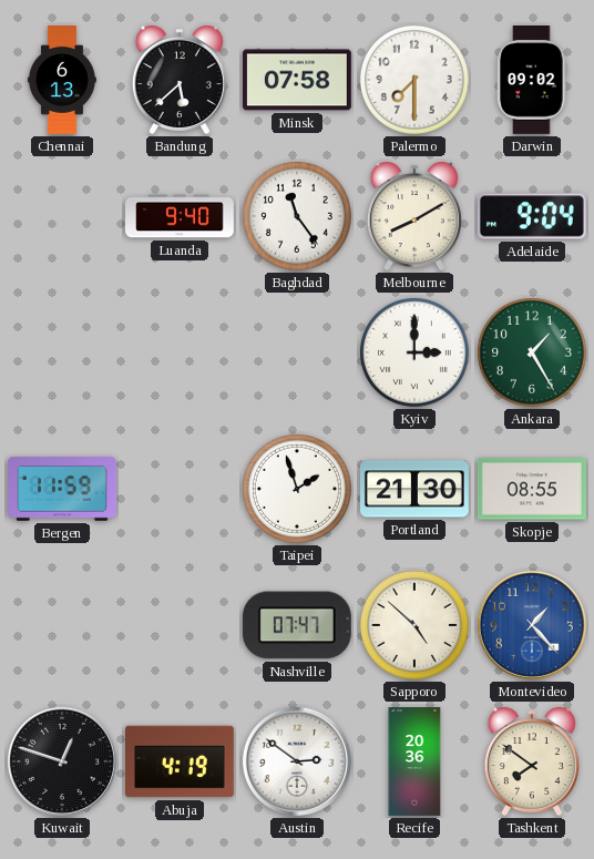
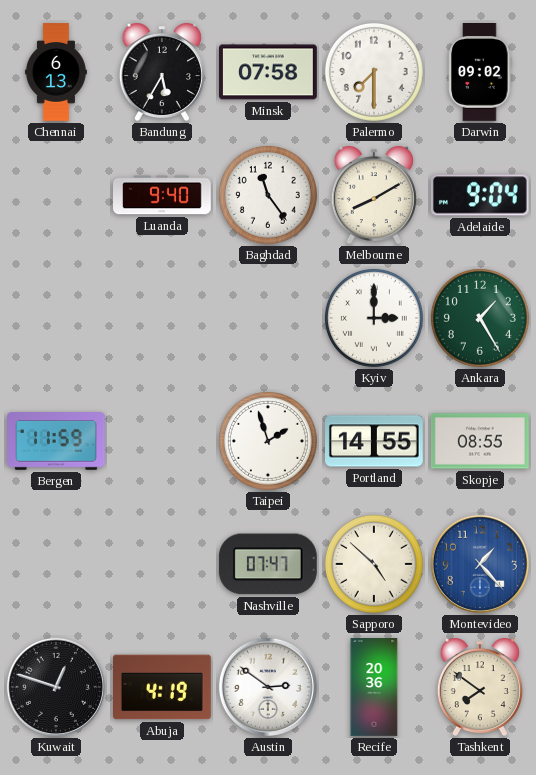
Bandung: 5:38 -> 5:35
Portland: 21:30 -> 14:55
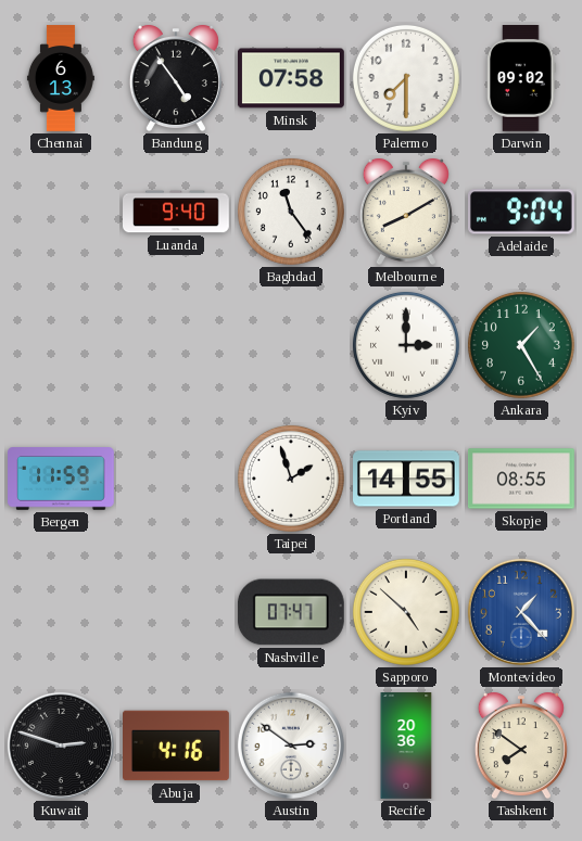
Bandung: 5:35 -> 4:54
Kuwait: 12:48 -> 2:48
Abuja: 4:19 -> 4:16
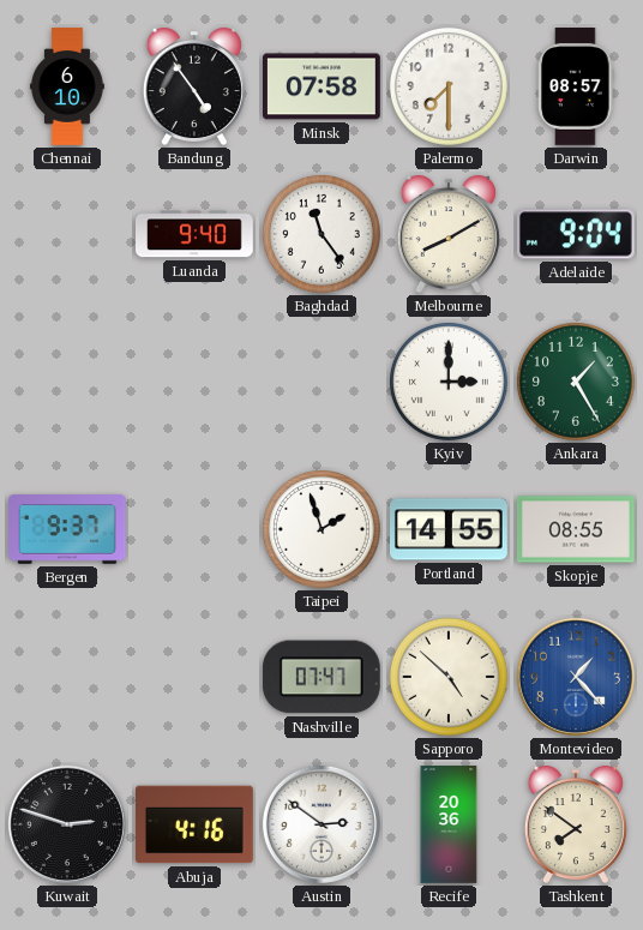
Chennai: 6:13 -> 6:10
Darwin: 09:02 -> 08:57
Bergen: 11:59 -> 9:37
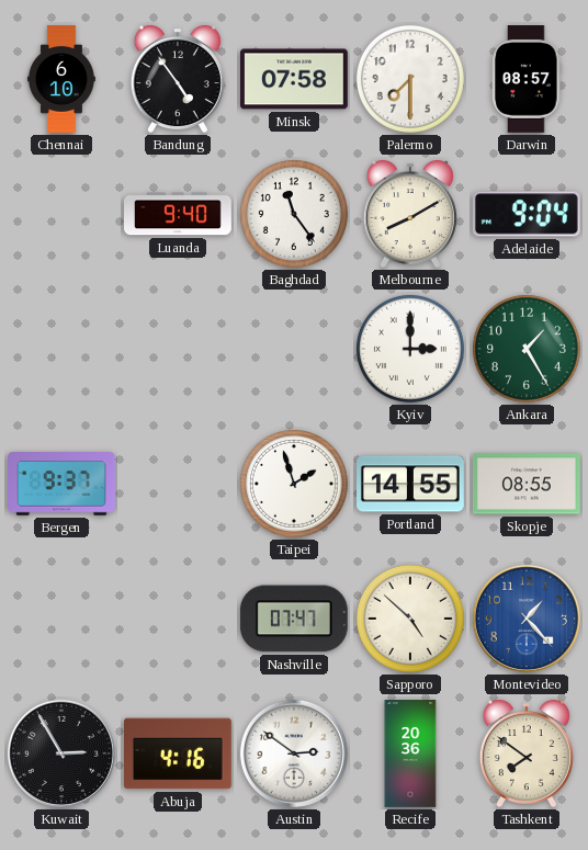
Kuwait: 2:48 -> 2:55
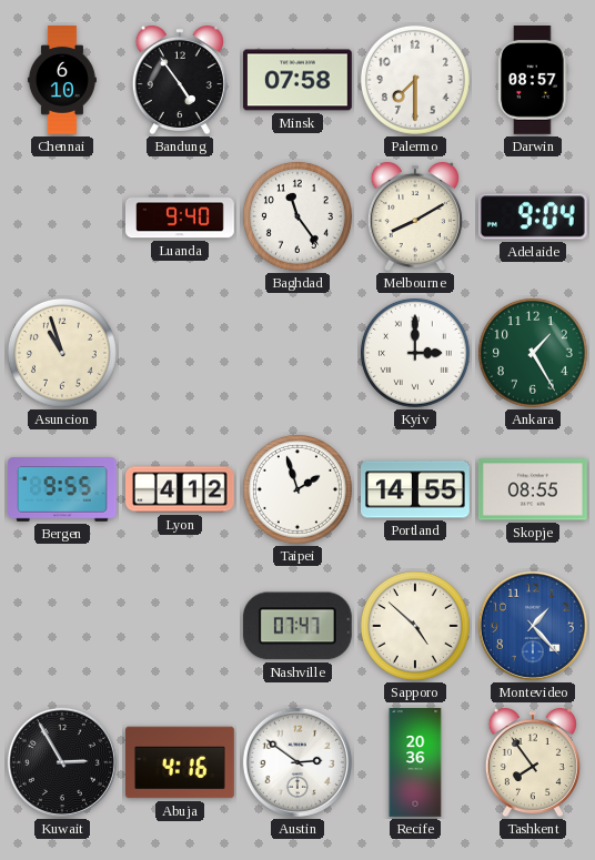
Asuncion: none -> 10:57
Bergen: 9:37 -> 9:55
Lyon: none -> 4:12
Tashkent: 7:51 -> 7:54
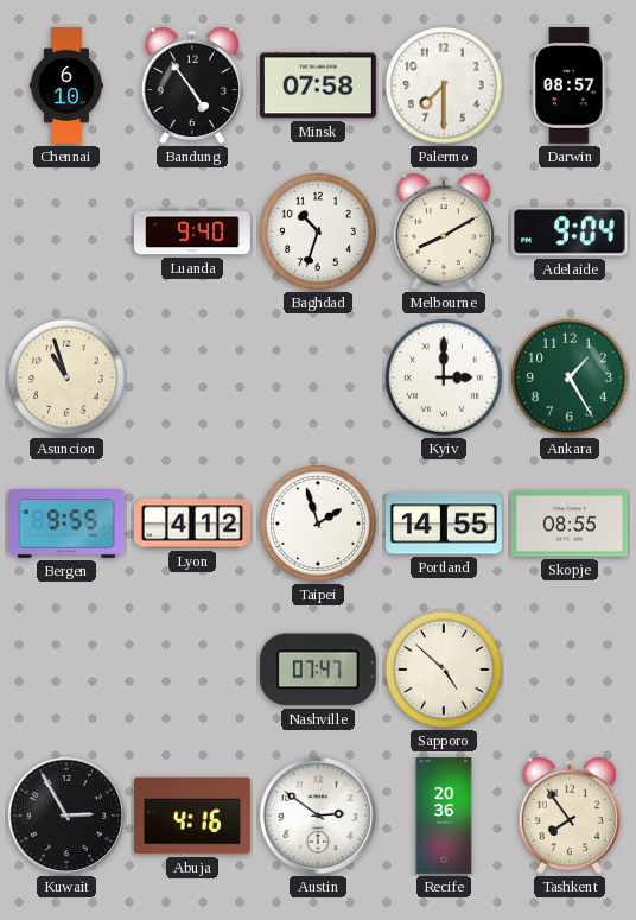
Baghdad: 11:24 -> 10:33
Montevideo: 1:23 -> none
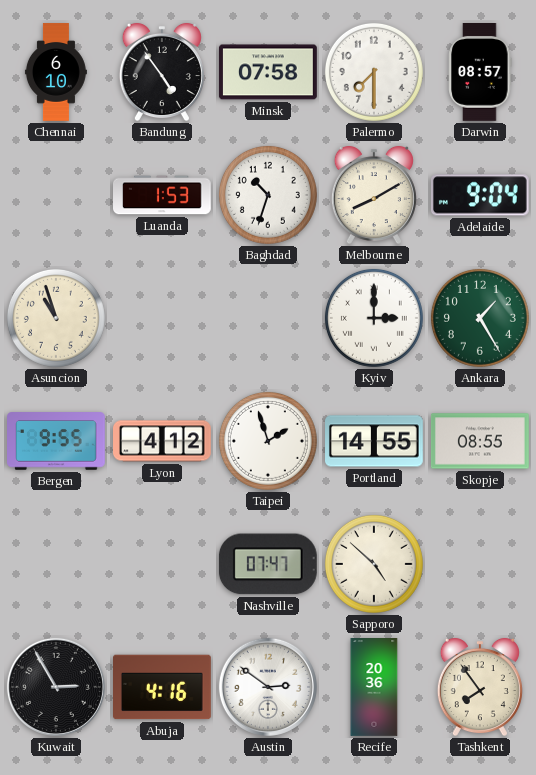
Luanda: 9:40 -> 1:53
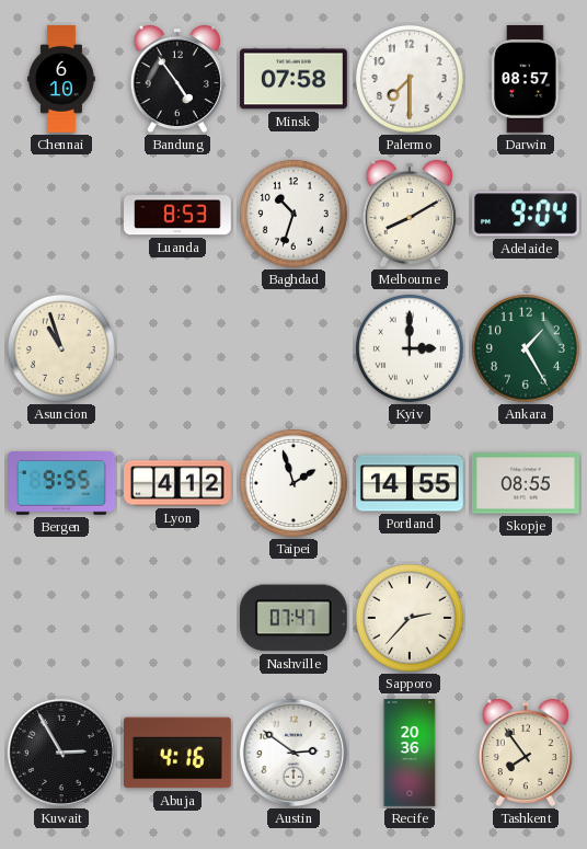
Luanda: 1:53 -> 8:53
Sapporo: 4:52 -> 2:37
